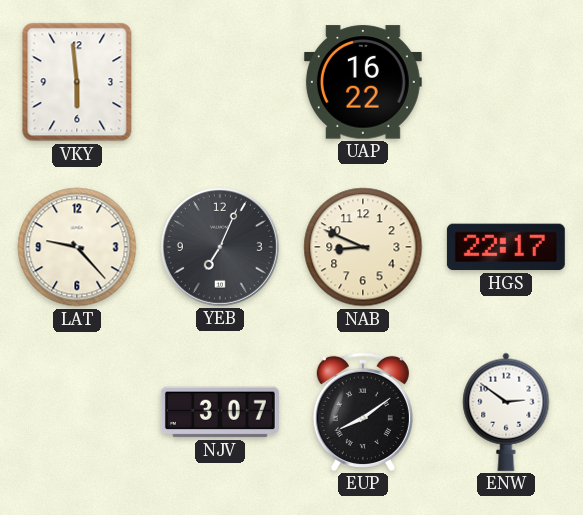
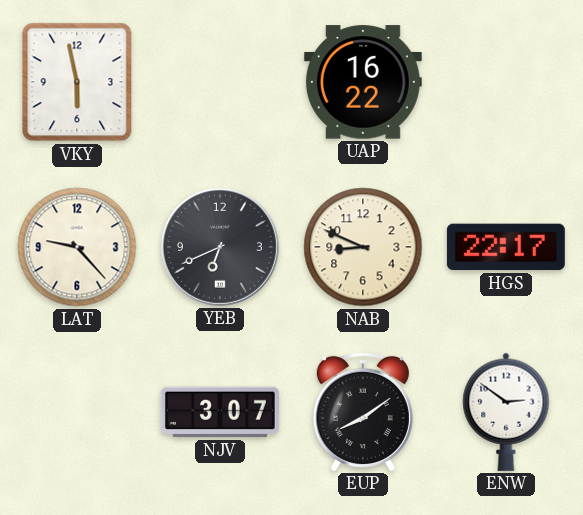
VKY: 5:59 -> 5:58
YEB: 7:04 -> 6:41
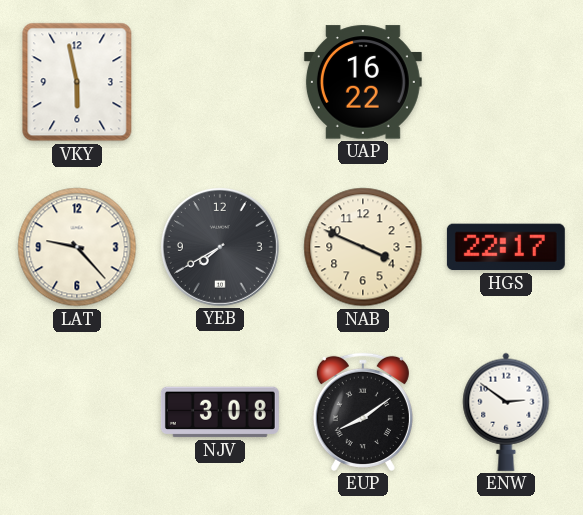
YEB: 6:41 -> 7:40
NAB: 8:49 -> 3:49
NJV: 3:07 -> 3:08
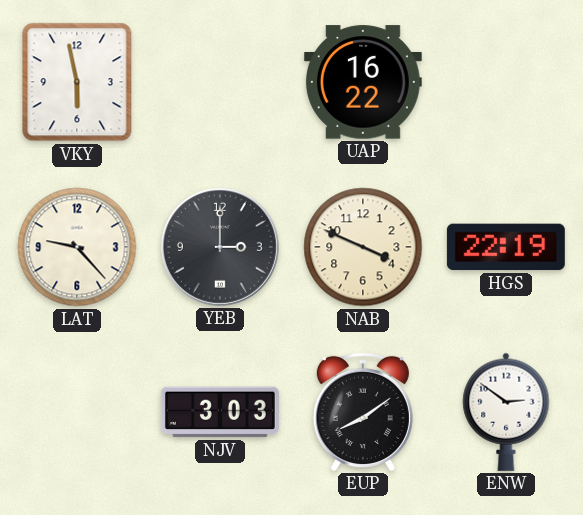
YEB: 7:40 -> 3:00
HGS: 22:17 -> 22:19
NJV: 3:08 -> 3:03
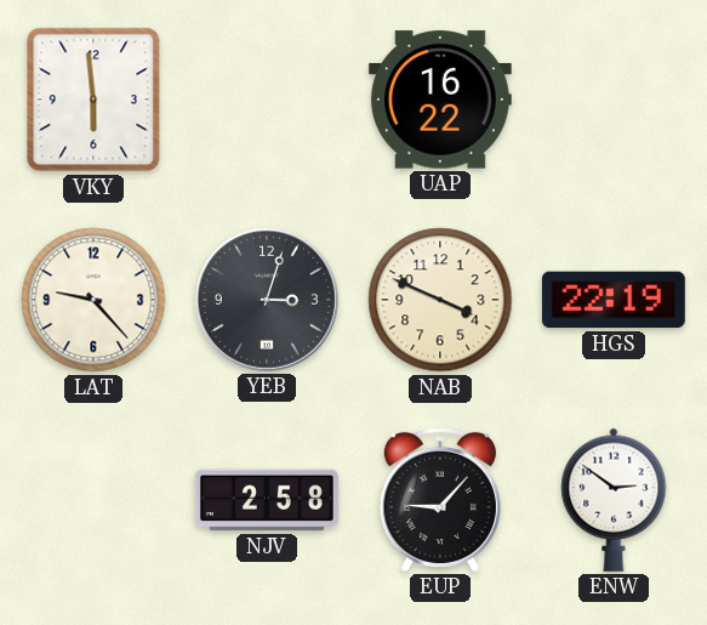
VKY: 5:58 -> 5:59
YEB: 3:00 -> 3:03
NJV: 3:03 -> 2:58
EUP: 8:09 -> 9:07
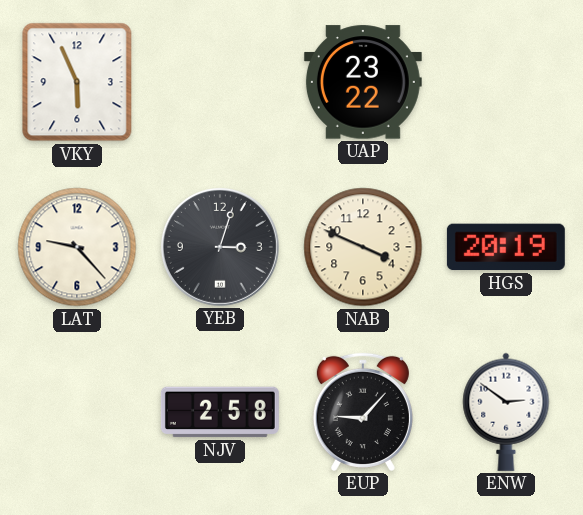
VKY: 5:59 -> 5:56
UAP: 16:22 -> 23:22
HGS: 22:19 -> 20:19
